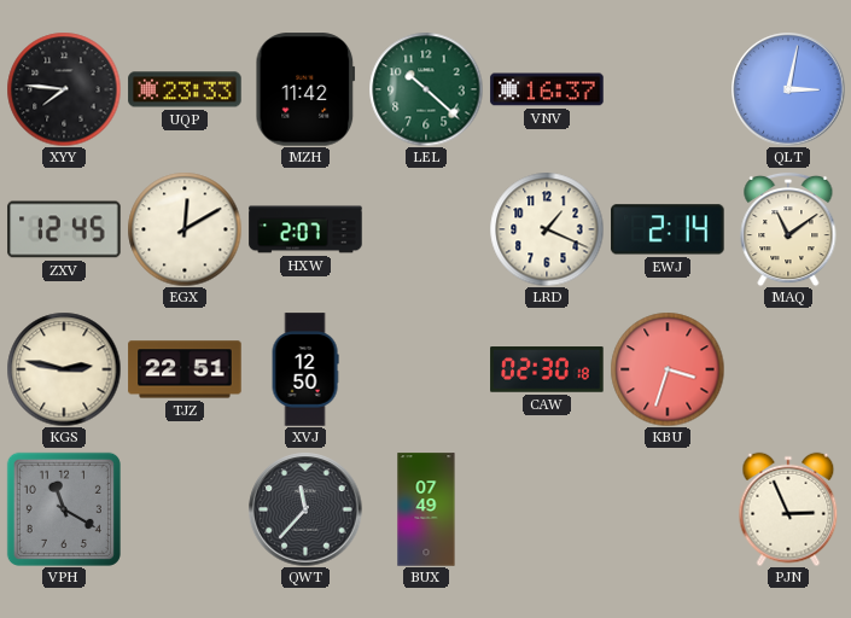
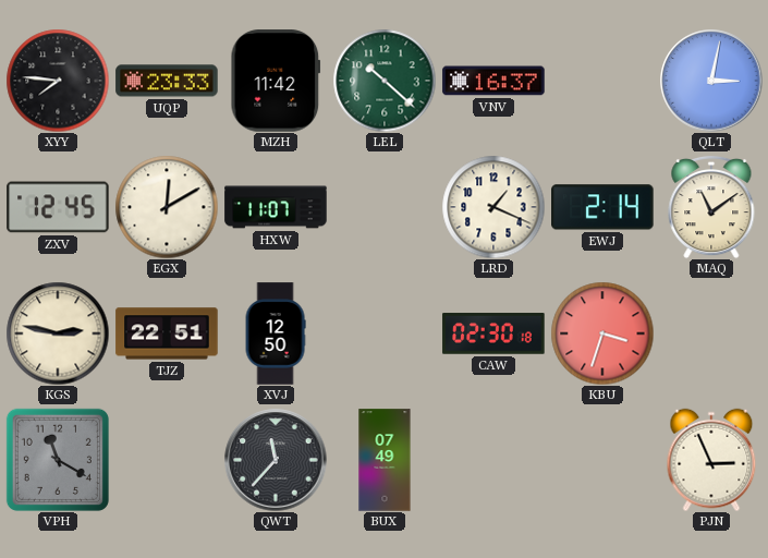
HXW: 2:07 -> 11:07
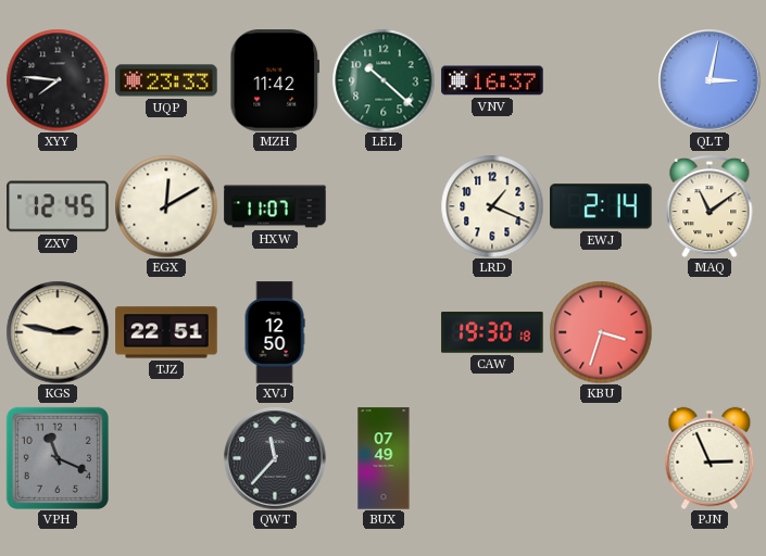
CAW: 02:30 -> 19:30
VPH: 11:20 -> 11:19
